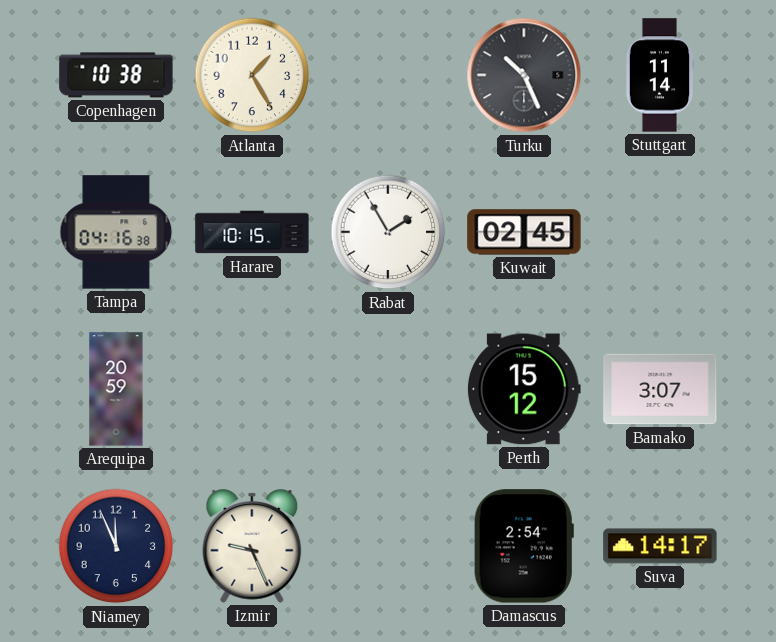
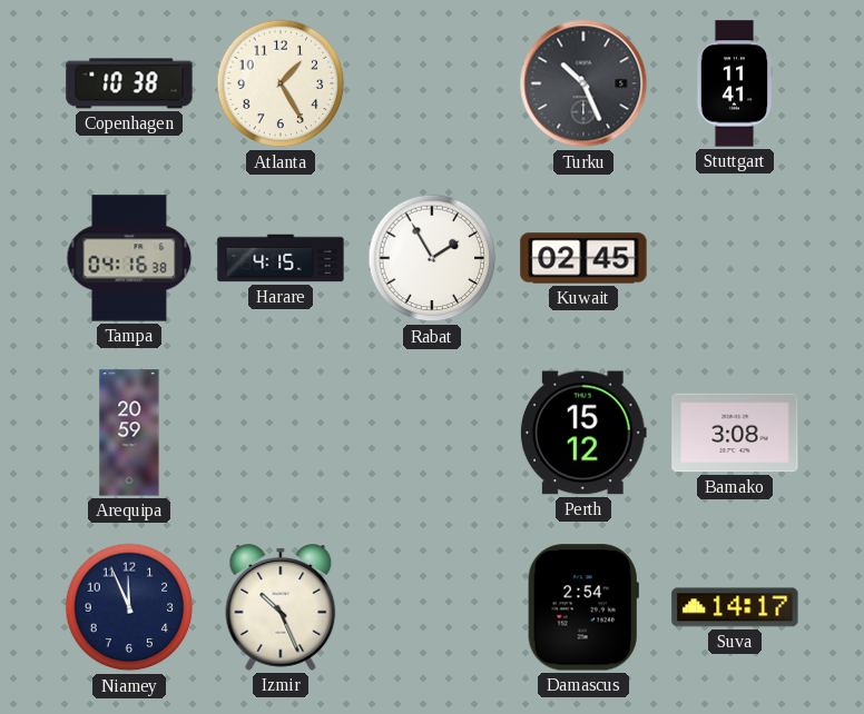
Stuttgart: 11:14 -> 11:41
Harare: 10:15 -> 4:15
Bamako: 3:07 -> 3:08
Izmir: 9:26 -> 10:26
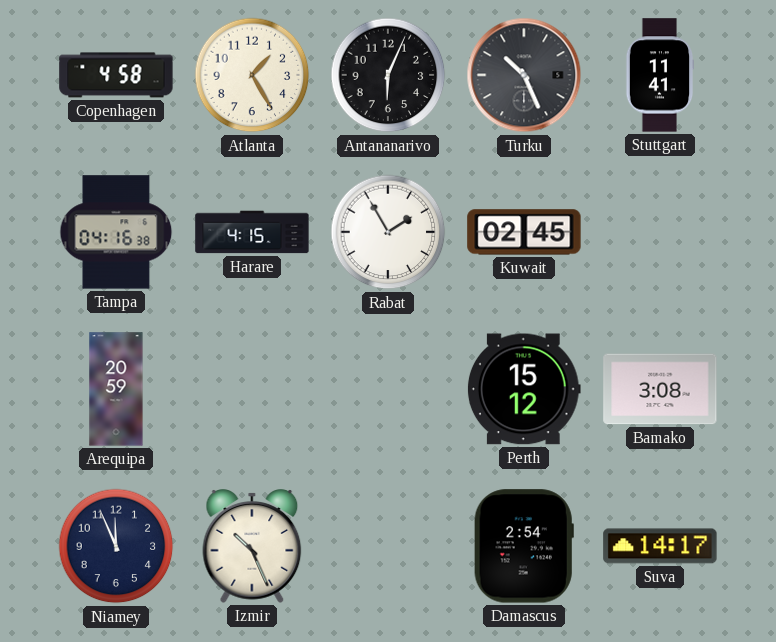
Copenhagen: 10:38 -> 4:58
Antananarivo: none -> 6:04
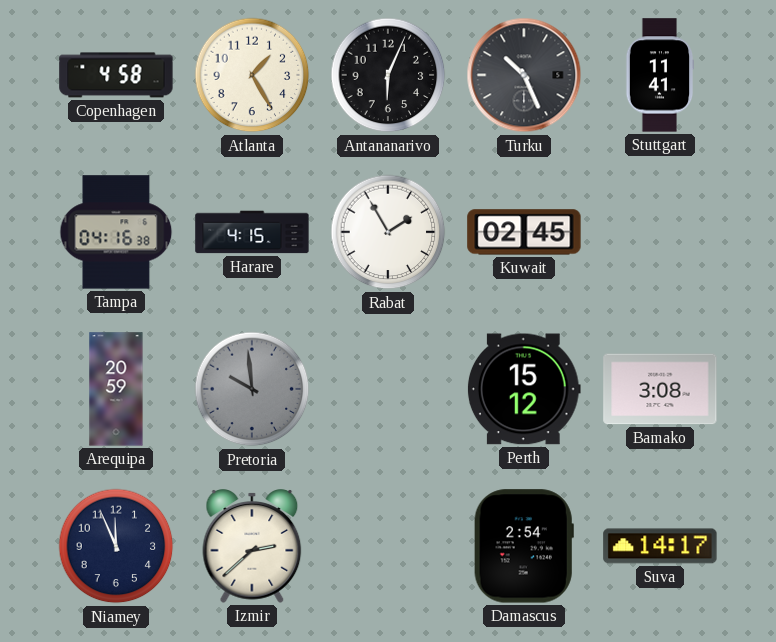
Pretoria: none -> 9:59
Izmir: 10:26 -> 2:38
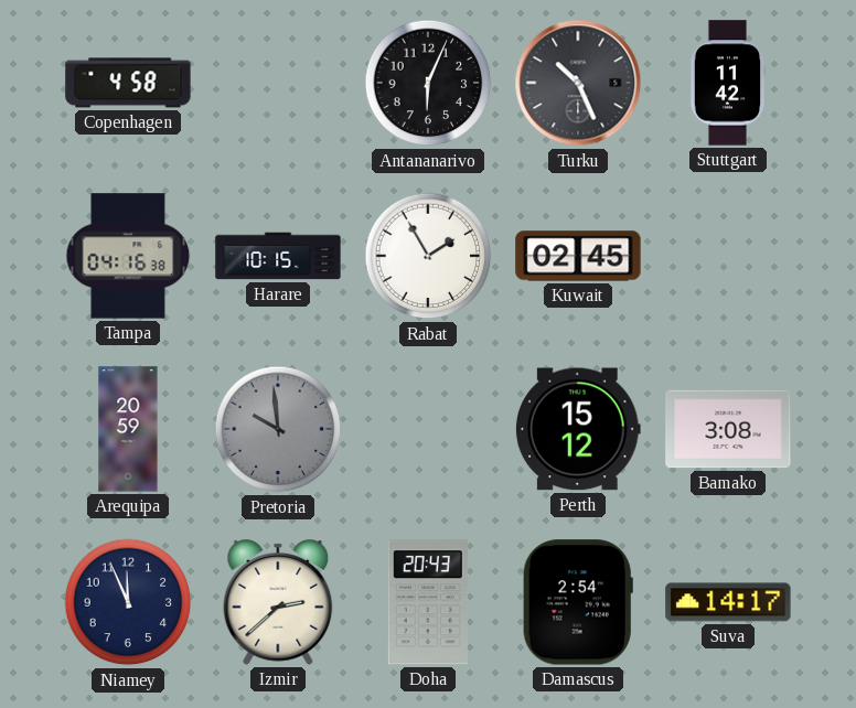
Atlanta: 1:25 -> none
Stuttgart: 11:41 -> 11:42
Harare: 4:15 -> 10:15
Doha: none -> 20:43
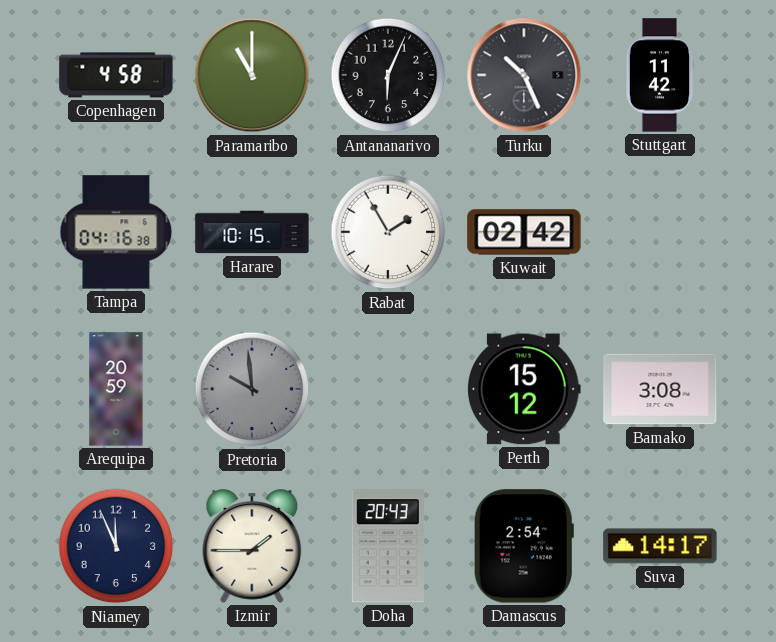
Paramaribo: none -> 11:00
Kuwait: 02:45 -> 02:42
Izmir: 2:38 -> 1:45
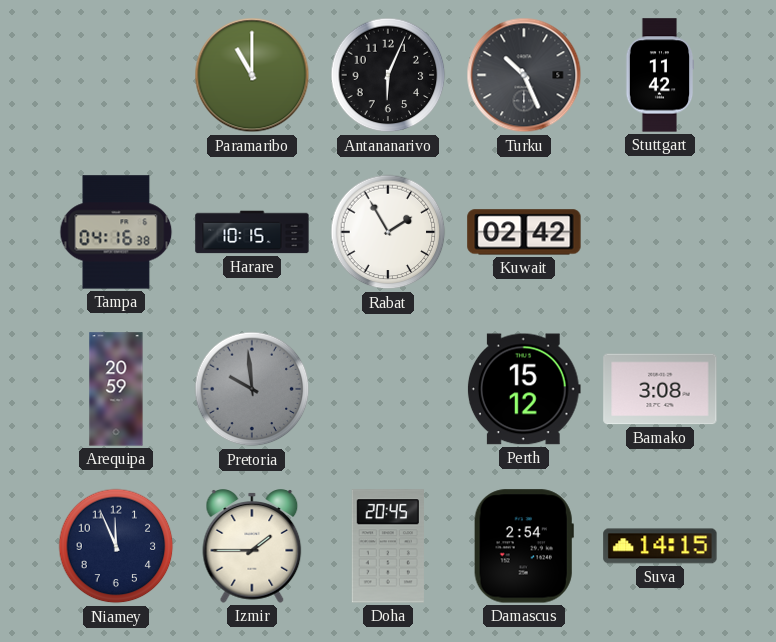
Copenhagen: 4:58 -> none
Doha: 20:43 -> 20:45
Suva: 14:17 -> 14:15
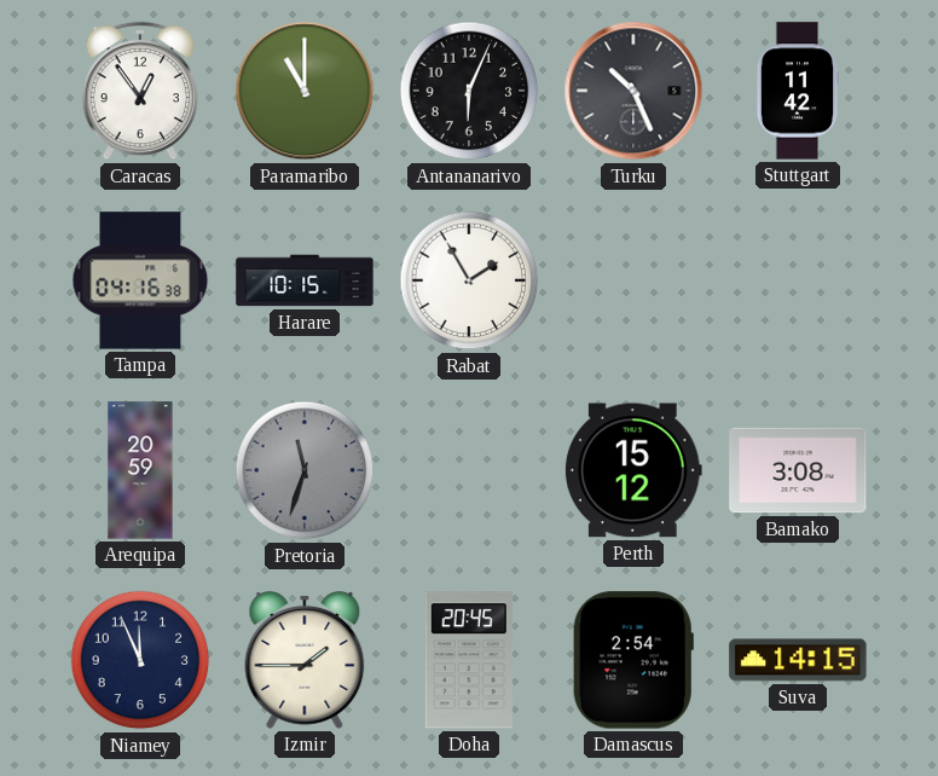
Caracas: none -> 12:54
Kuwait: 02:42 -> none
Pretoria: 9:59 -> 11:33
